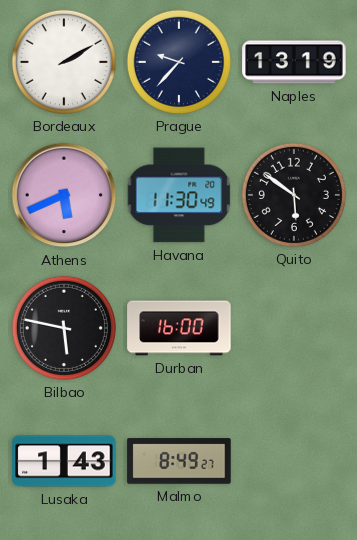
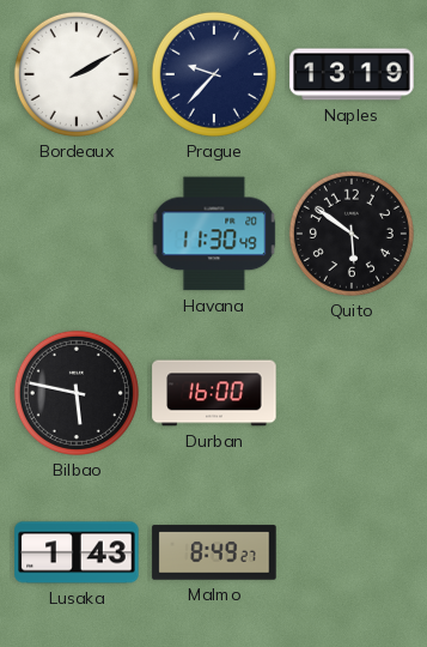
Athens: 5:41 -> none
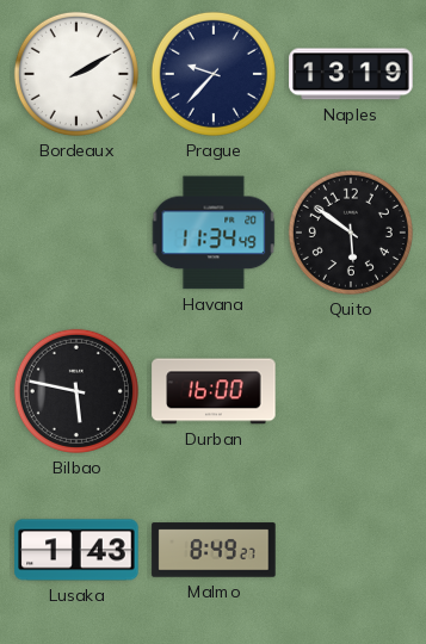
Havana: 11:30 -> 11:34
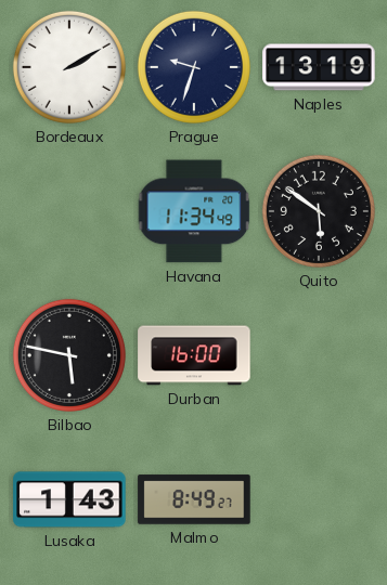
Prague: 9:37 -> 9:33
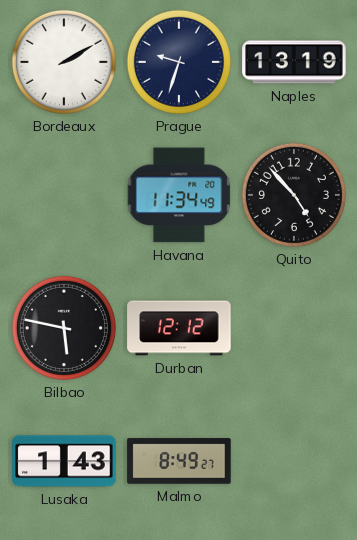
Quito: 5:51 -> 4:53
Durban: 16:00 -> 12:12
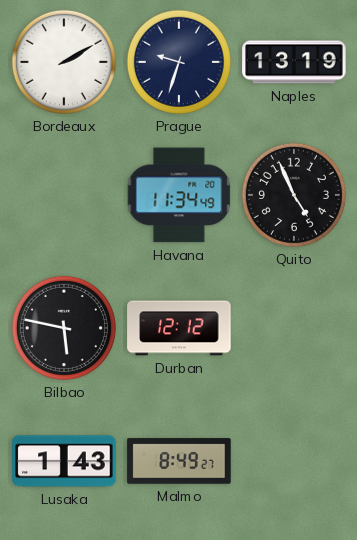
Quito: 4:53 -> 4:56
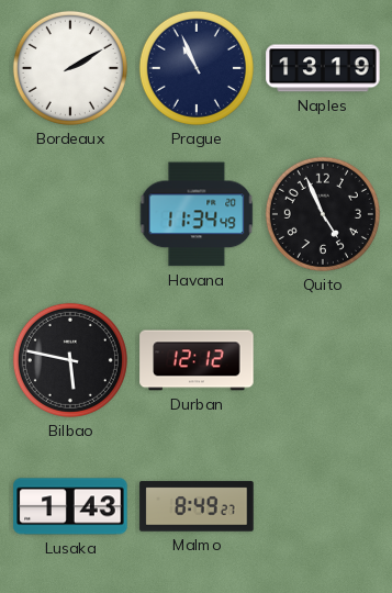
Prague: 9:33 -> 10:56
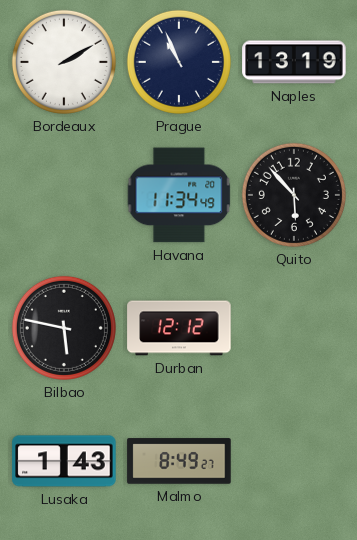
Quito: 4:56 -> 5:53
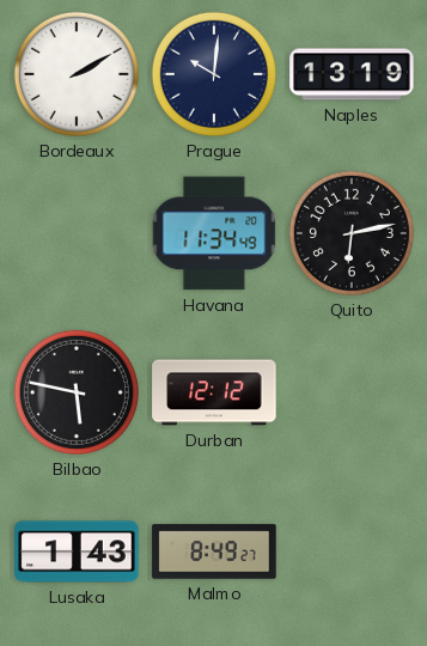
Prague: 10:56 -> 10:01
Quito: 5:53 -> 6:13
